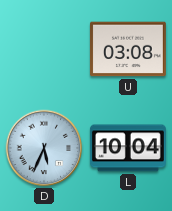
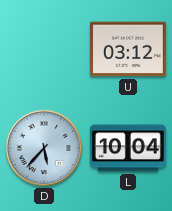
U: 03:08 -> 03:12
D: 5:34 -> 5:37
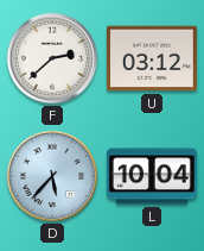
F: none -> 2:38
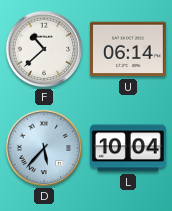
F: 2:38 -> 10:38
U: 03:12 -> 06:14
